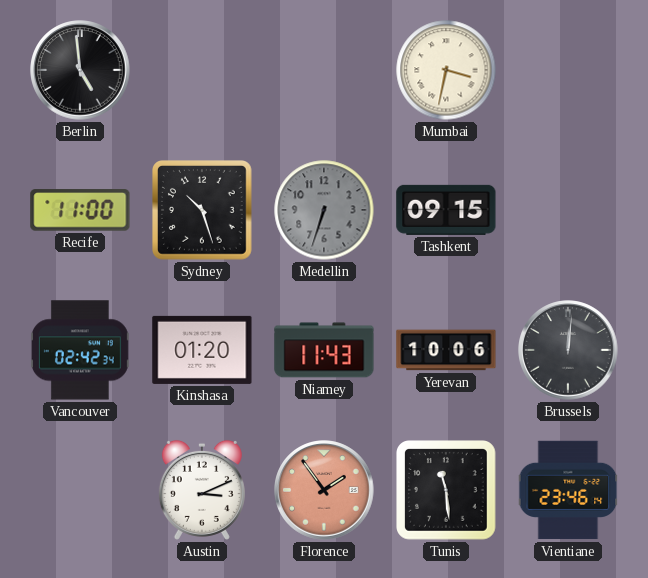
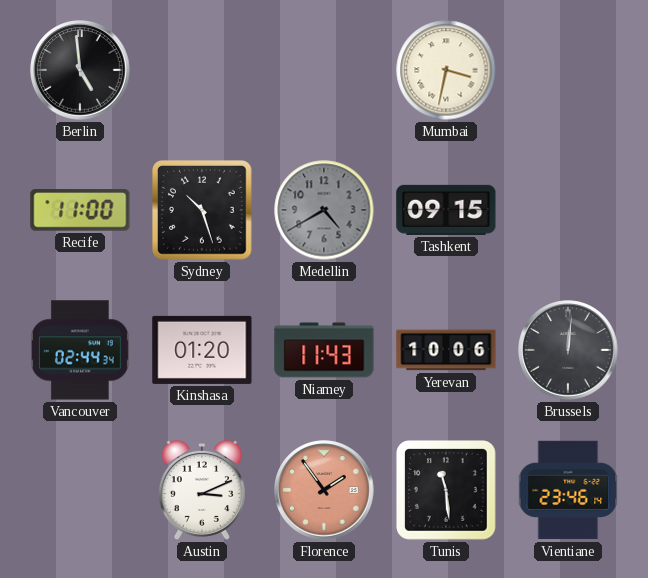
Medellin: 6:33 -> 4:40
Vancouver: 02:42 -> 02:44
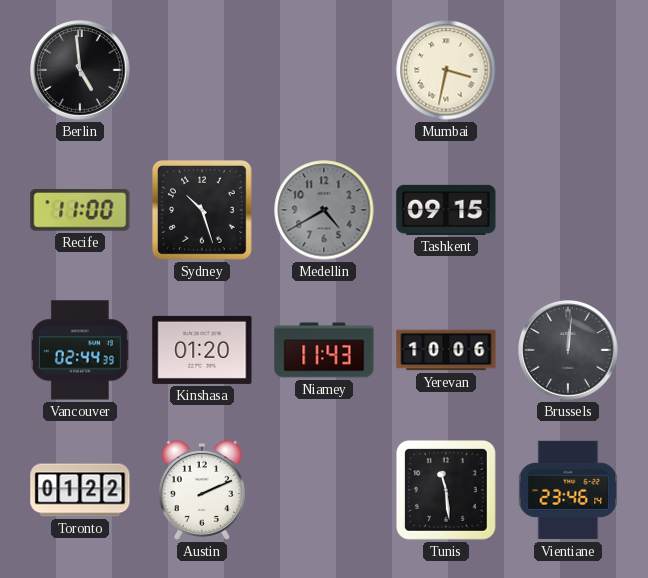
Vancouver: 02:44:34 -> 02:44:39
Toronto: none -> 01:22
Austin: 3:11 -> 2:11
Florence: 1:54 -> none
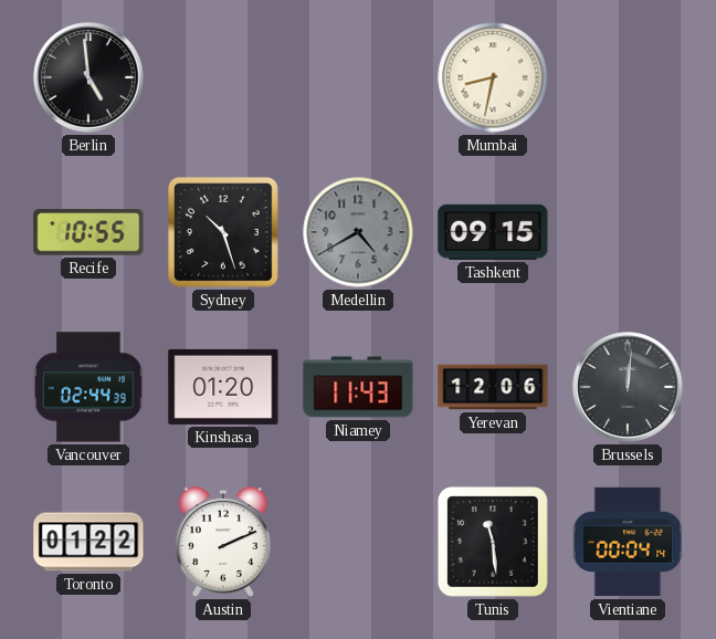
Mumbai: 3:32 -> 8:32
Recife: 11:00 -> 10:55
Yerevan: 10:06 -> 12:06
Vientiane: 23:46 -> 00:04
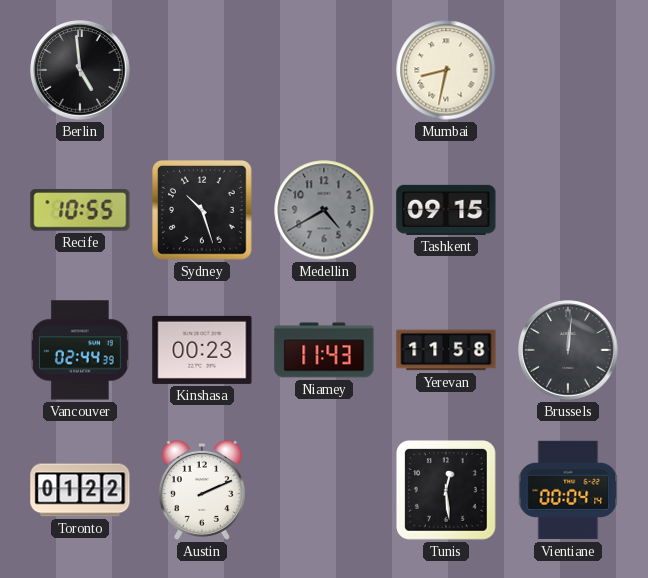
Kinshasa: 01:20 -> 00:23
Yerevan: 12:06 -> 11:58
Tunis: 11:29 -> 12:29
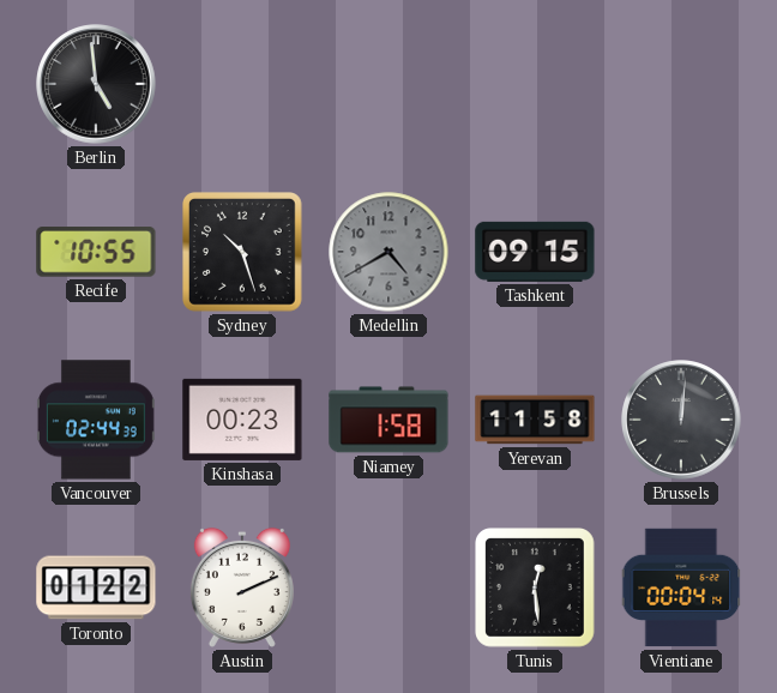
Mumbai: 8:32 -> none
Niamey: 11:43 -> 1:58
